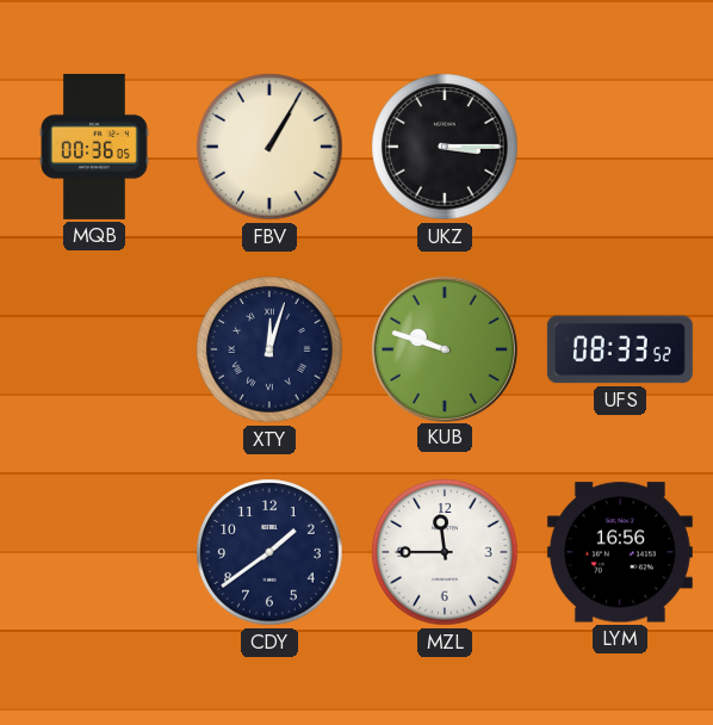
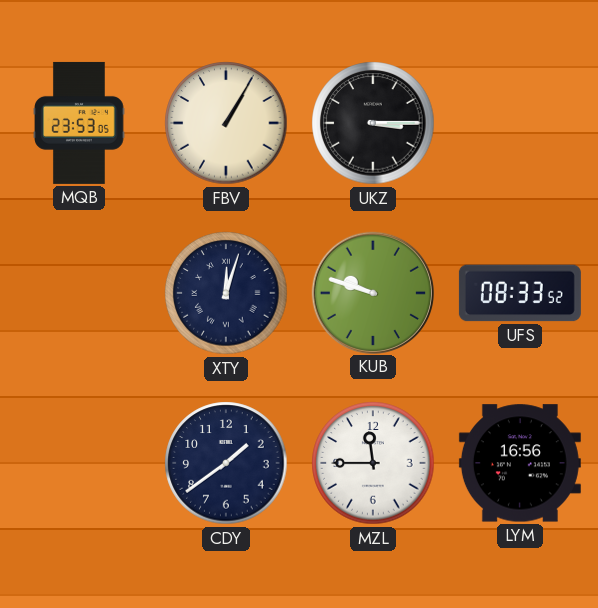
MQB: 00:36 -> 23:53
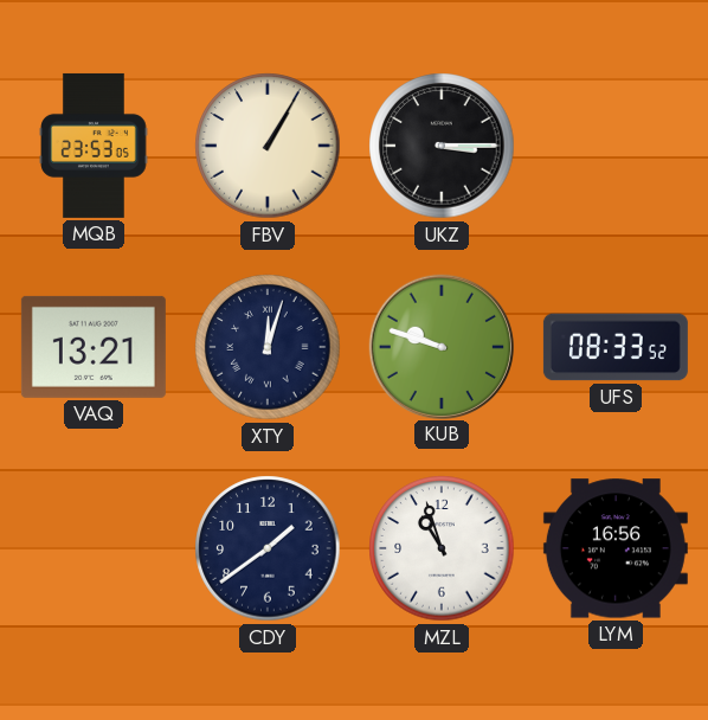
VAQ: none -> 13:21
MZL: 11:45 -> 10:57
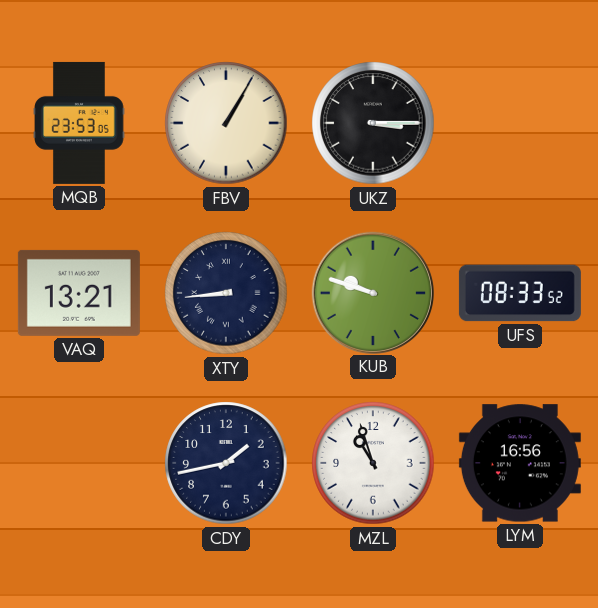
XTY: 12:03 -> 8:44
CDY: 1:39 -> 1:43
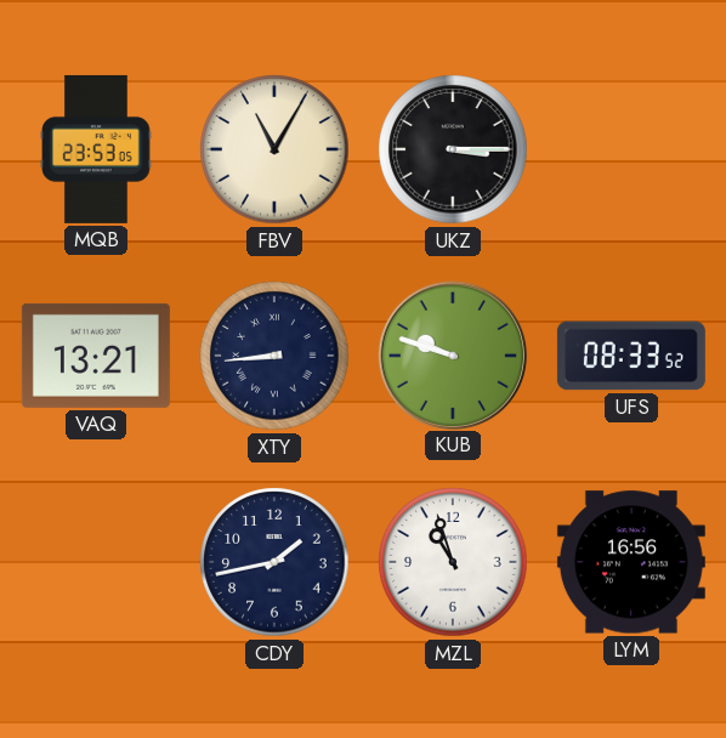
FBV: 1:05 -> 11:05
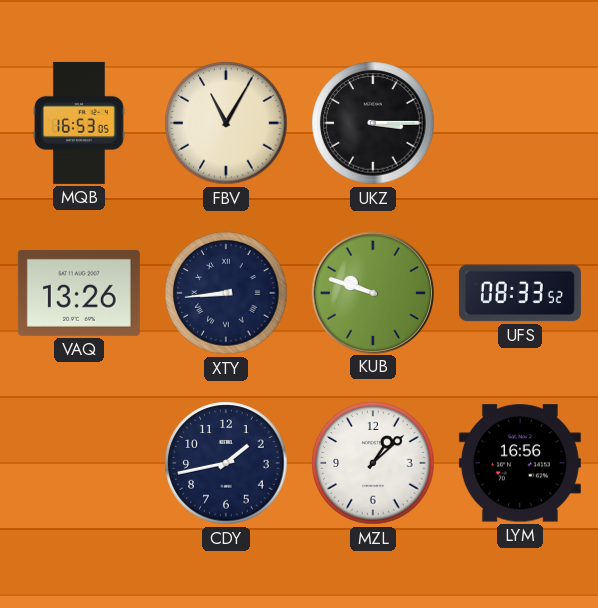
MQB: 23:53 -> 16:53
VAQ: 13:21 -> 13:26
MZL: 10:57 -> 1:08
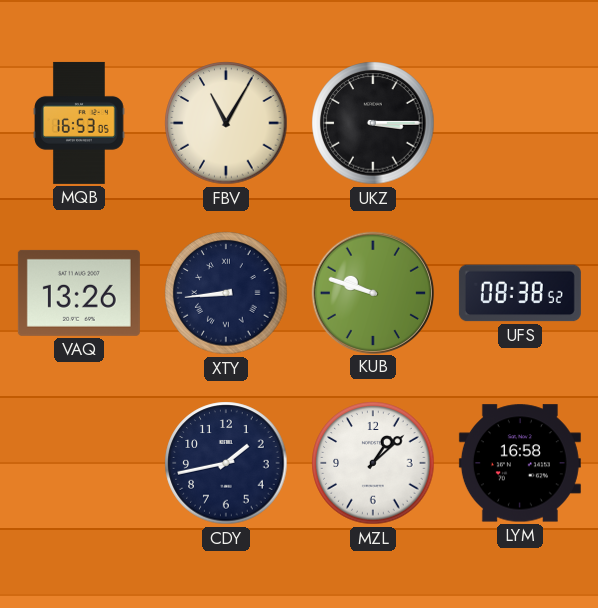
UFS: 08:33 -> 08:38
LYM: 16:56 -> 16:58
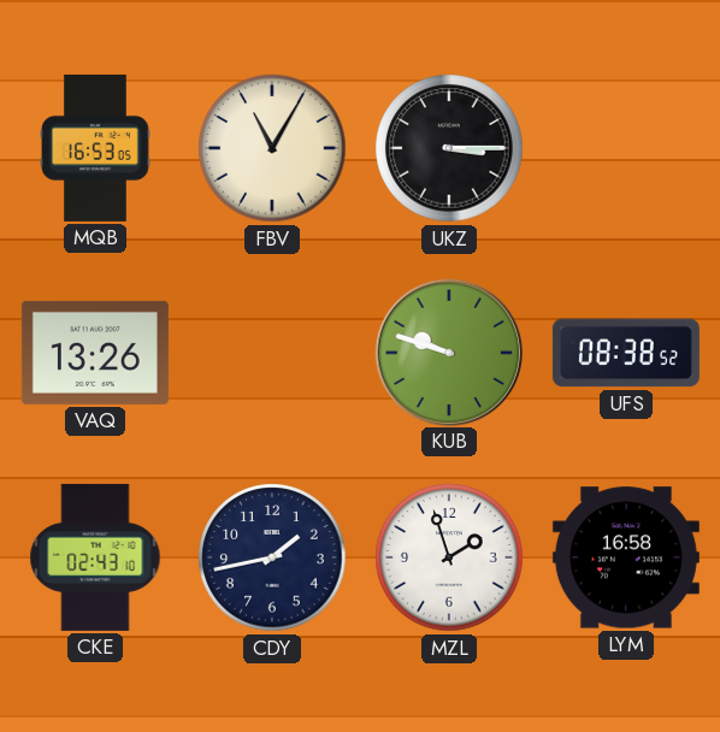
XTY: 8:44 -> none
CKE: none -> 02:43
MZL: 1:08 -> 1:57
